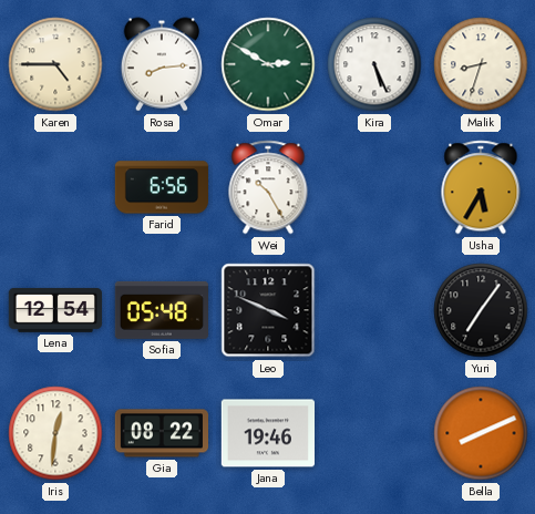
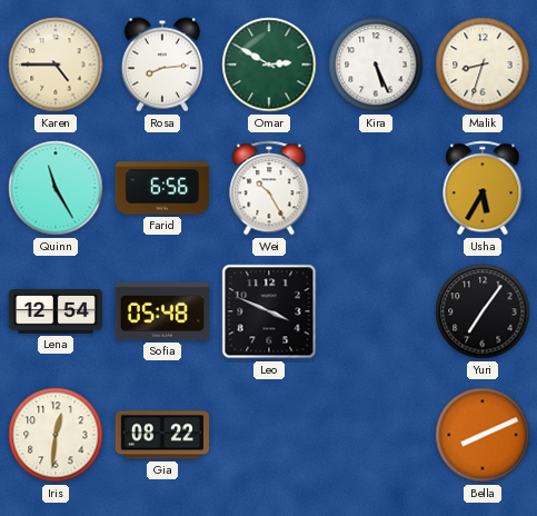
Quinn: none -> 11:25
Jana: 19:46 -> none
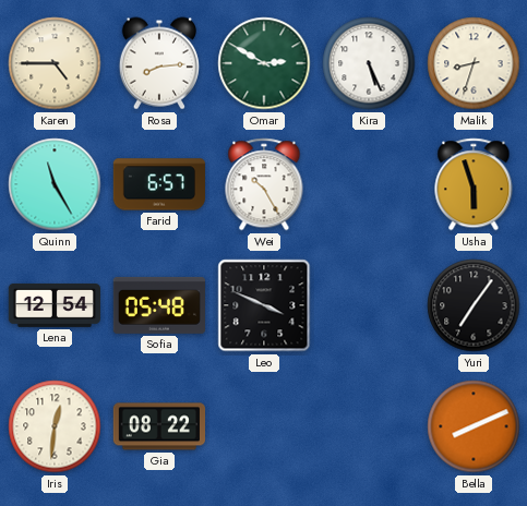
Farid: 6:56 -> 6:57
Usha: 5:35 -> 5:57
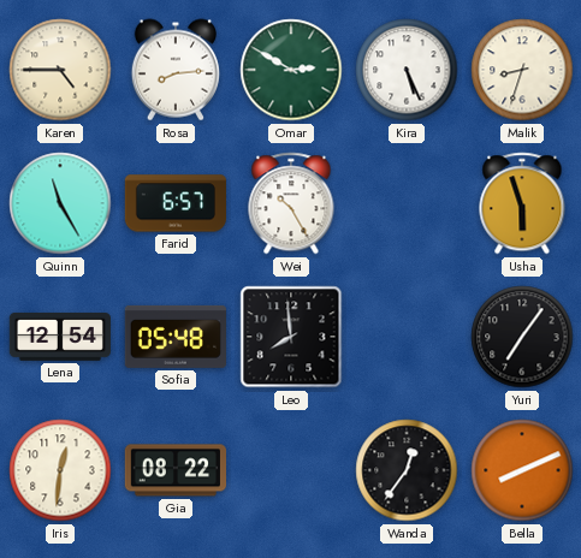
Leo: 3:49 -> 7:59
Wanda: none -> 12:36
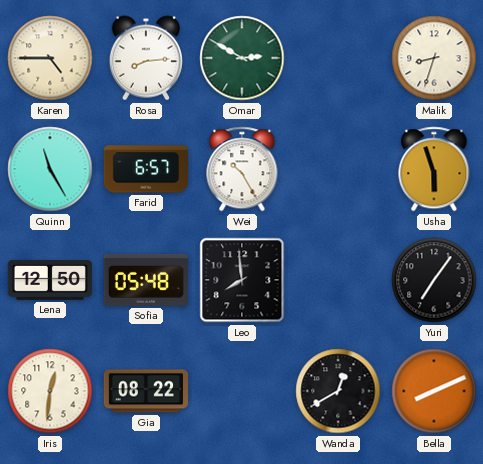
Kira: 5:26 -> none
Lena: 12:54 -> 12:50
Wanda: 12:36 -> 12:40
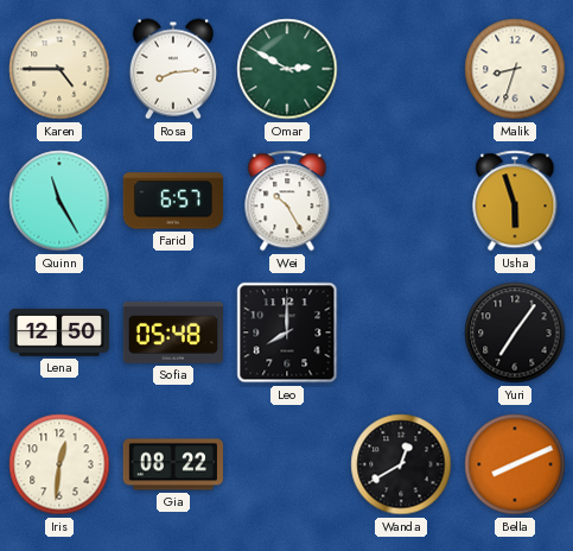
Leo: 7:59 -> 8:00
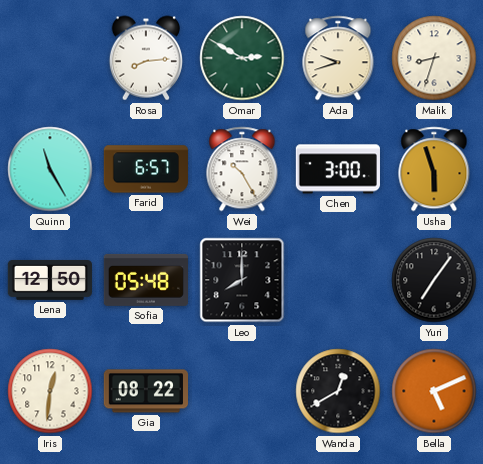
Karen: 4:45 -> none
Ada: none -> 9:42
Chen: none -> 3:00
Bella: 8:11 -> 5:11
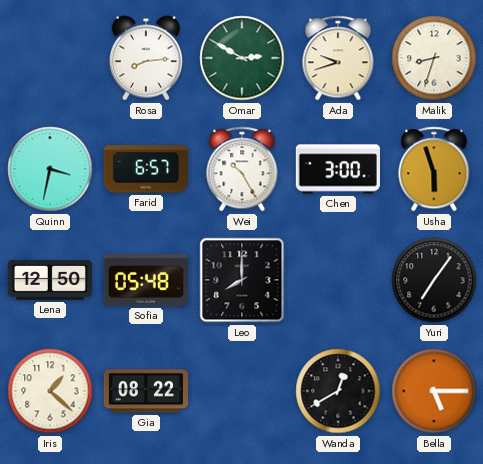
Quinn: 11:25 -> 3:32
Iris: 12:31 -> 1:22
Bella: 5:11 -> 5:15
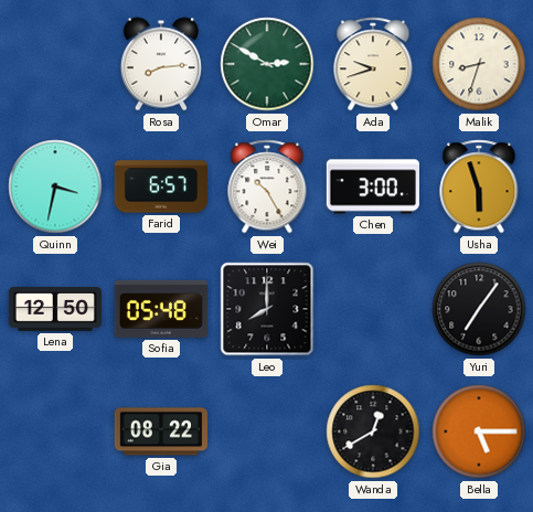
Iris: 1:22 -> none
